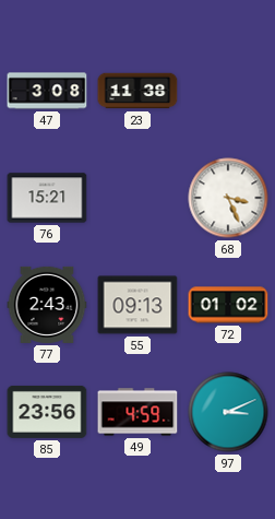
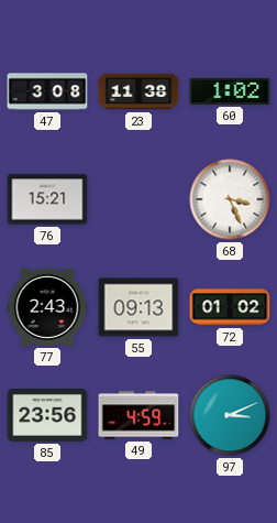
60: none -> 1:02
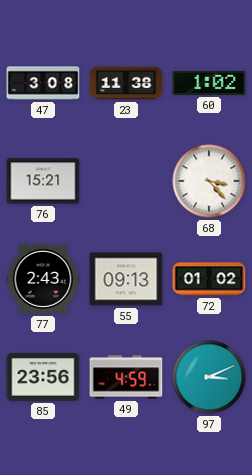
68: 3:26 -> 3:23
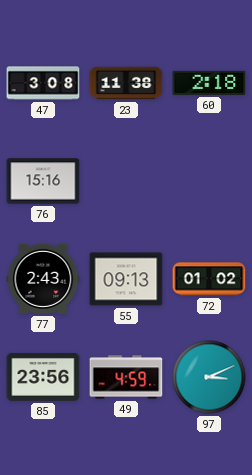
60: 1:02 -> 2:18
76: 15:21 -> 15:16
68: 3:23 -> none
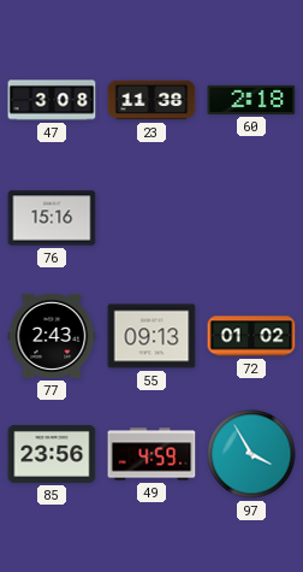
97: 3:11 -> 3:55
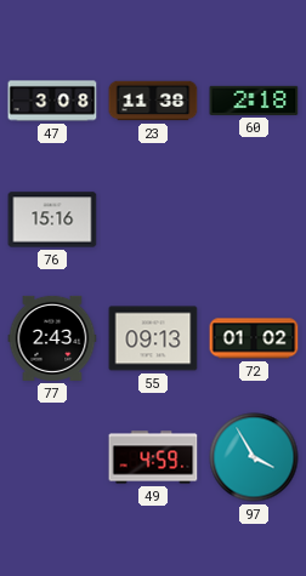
85: 23:56 -> none
